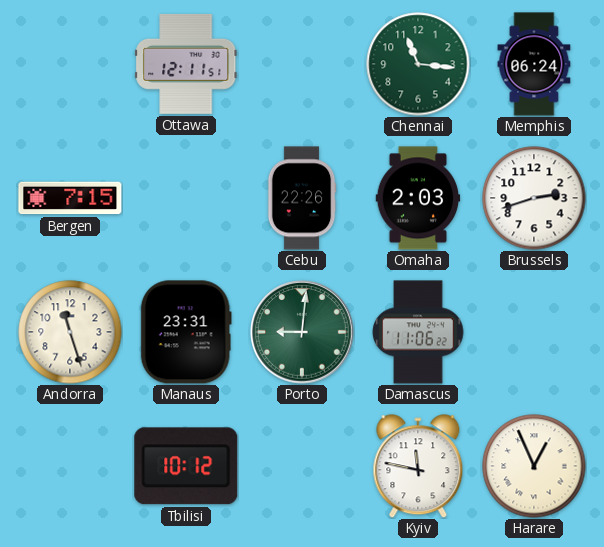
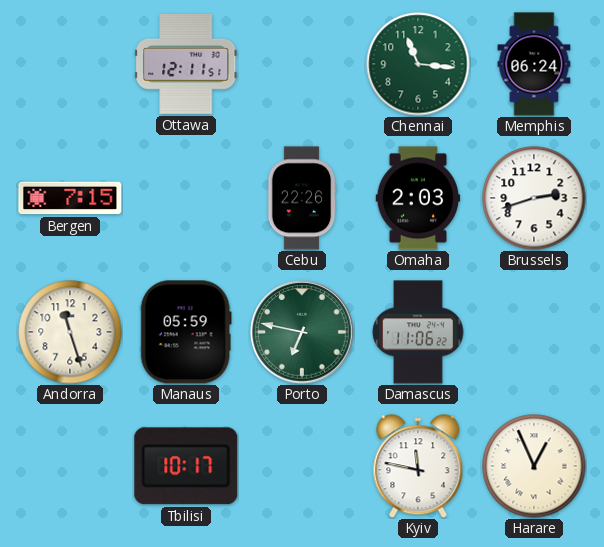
Manaus: 23:31 -> 05:59
Porto: 9:01 -> 6:47
Tbilisi: 10:12 -> 10:17
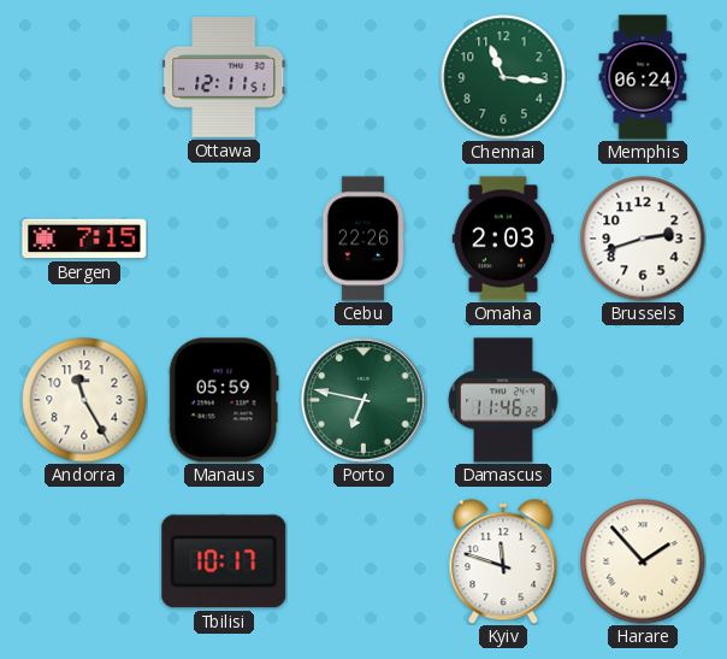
Andorra: 11:27 -> 11:25
Damascus: 11:06 -> 11:46
Kyiv: 11:47 -> 11:48
Harare: 12:56 -> 1:53
